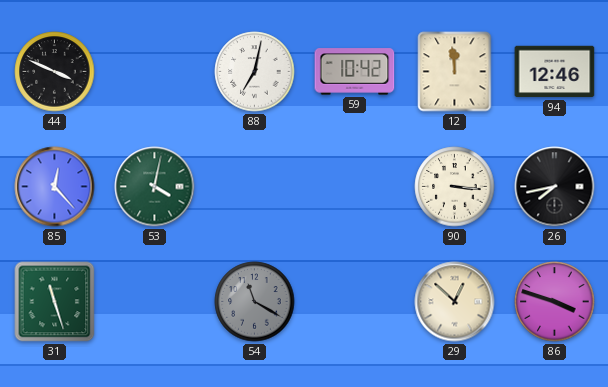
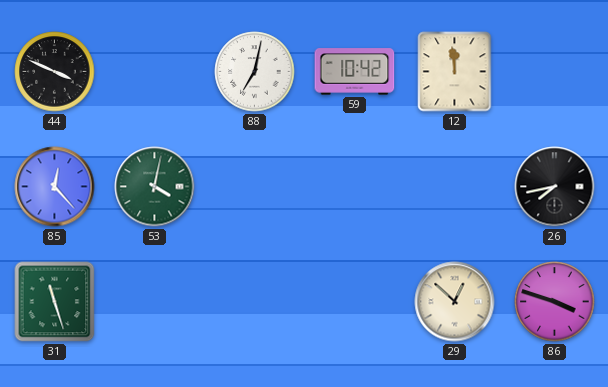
94: 12:46 -> none
90: 3:16 -> none
54: 11:20 -> none
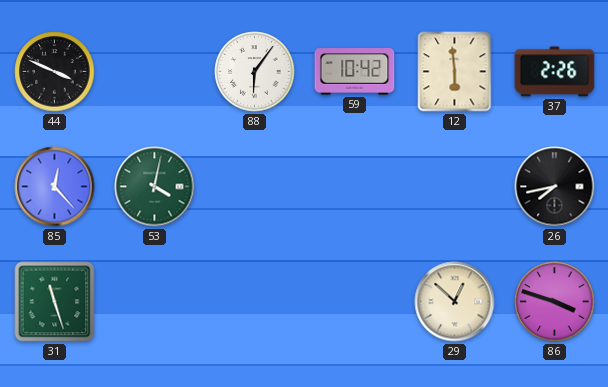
88: 7:02 -> 6:06
12: 11:59 -> 5:59
37: none -> 2:26
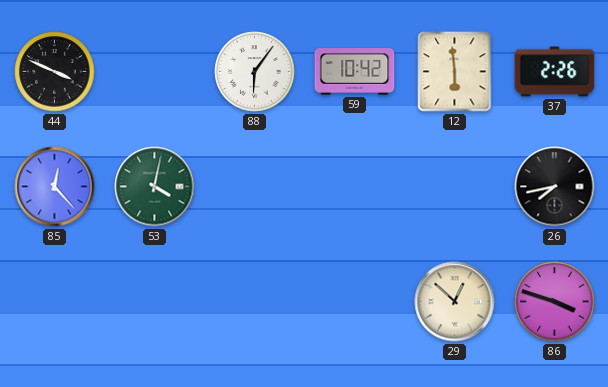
31: 11:27 -> none
